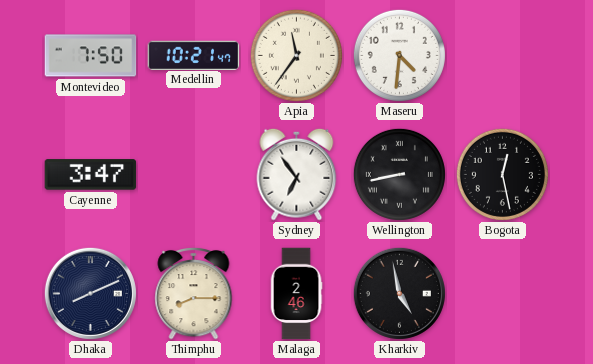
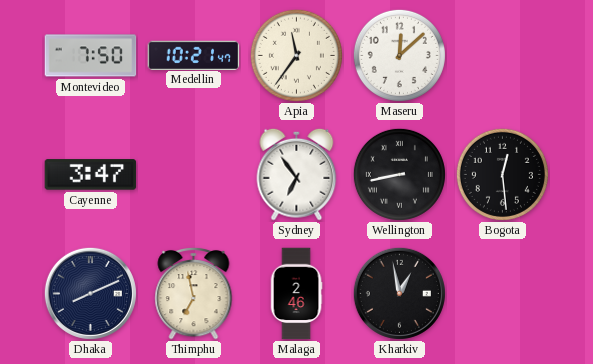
Maseru: 4:31 -> 12:08
Bogota: 12:28 -> 12:29
Thimphu: 8:15 -> 6:58
Kharkiv: 4:58 -> 12:58
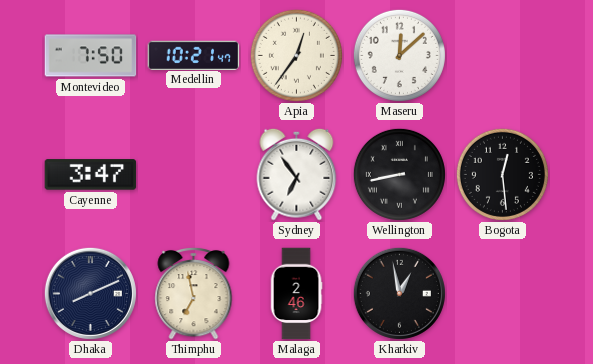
Apia: 11:36 -> 12:36
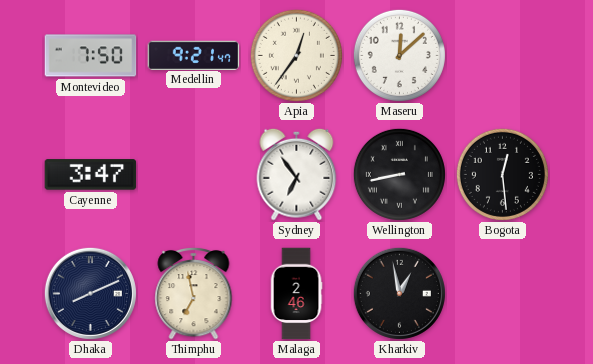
Medellin: 10:21 -> 9:21
